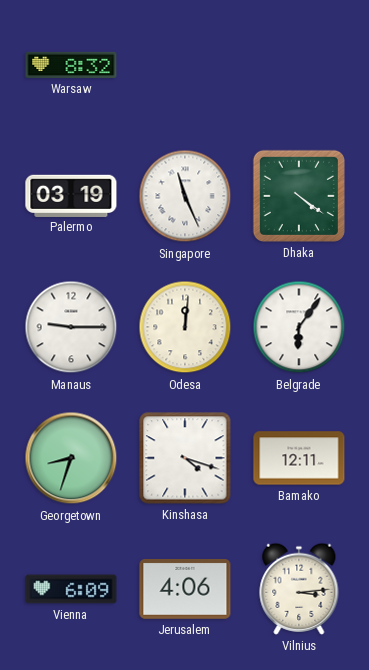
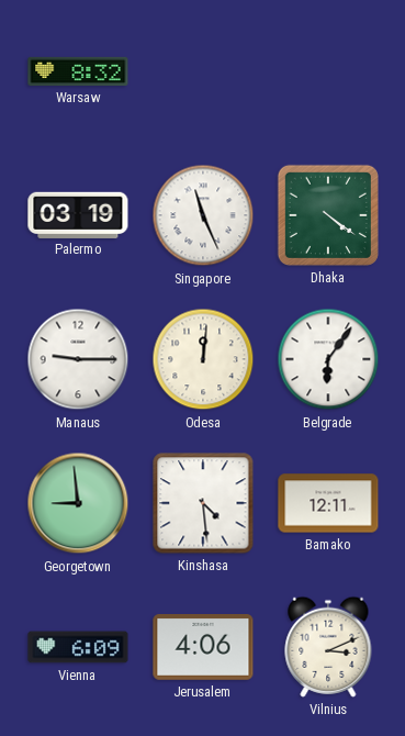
Georgetown: 8:33 -> 8:59
Kinshasa: 4:18 -> 4:29
Vilnius: 3:14 -> 3:11
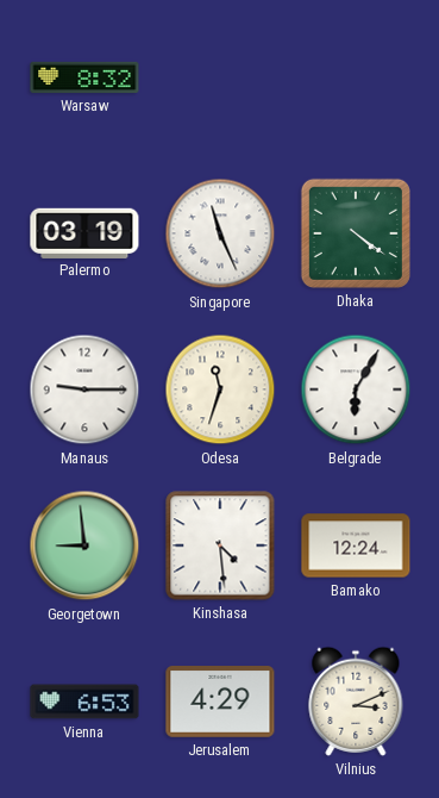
Odesa: 12:01 -> 11:33
Belgrade: 6:06 -> 6:05
Bamako: 12:11 -> 12:24
Vienna: 6:09 -> 6:53
Jerusalem: 4:06 -> 4:29
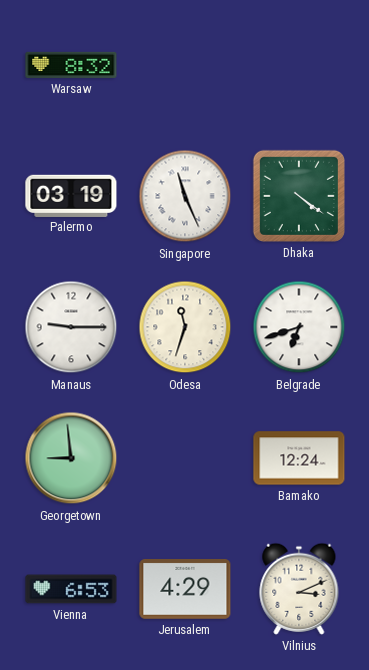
Belgrade: 6:05 -> 6:42
Kinshasa: 4:29 -> none
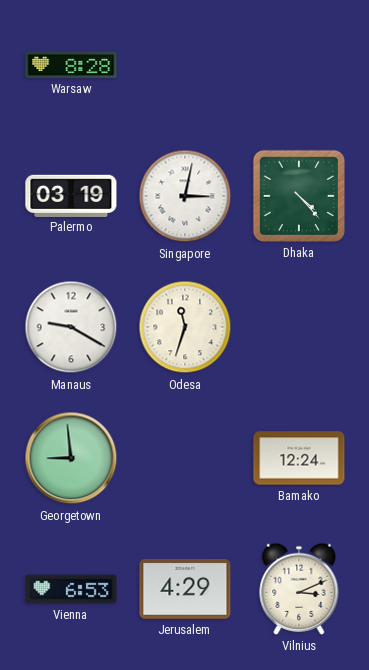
Warsaw: 8:32 -> 8:28
Singapore: 11:26 -> 3:02
Dhaka: 4:21 -> 4:23
Manaus: 9:15 -> 9:20
Belgrade: 6:42 -> none
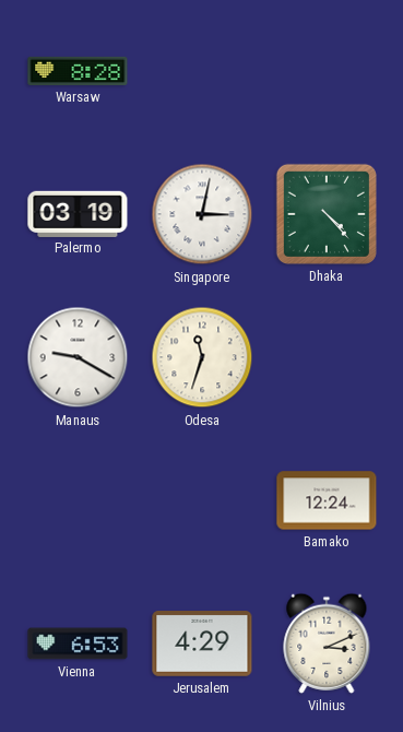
Georgetown: 8:59 -> none
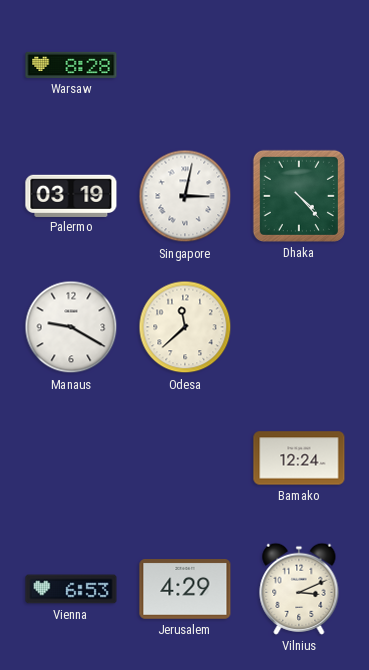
Odesa: 11:33 -> 11:38
